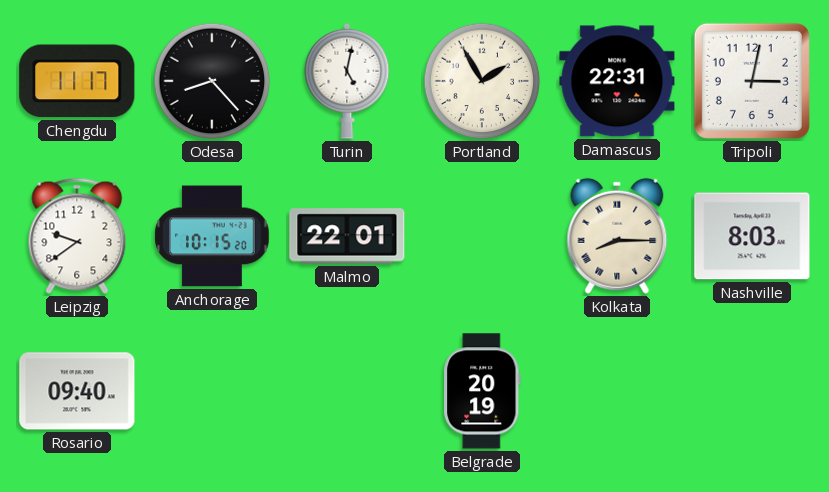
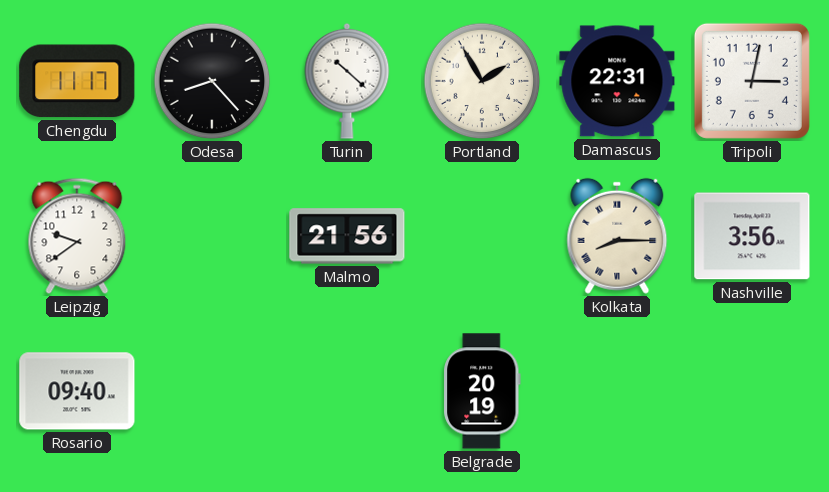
Turin: 5:02 -> 10:22
Anchorage: 10:15 -> none
Malmo: 22:01 -> 21:56
Nashville: 8:03 -> 3:56
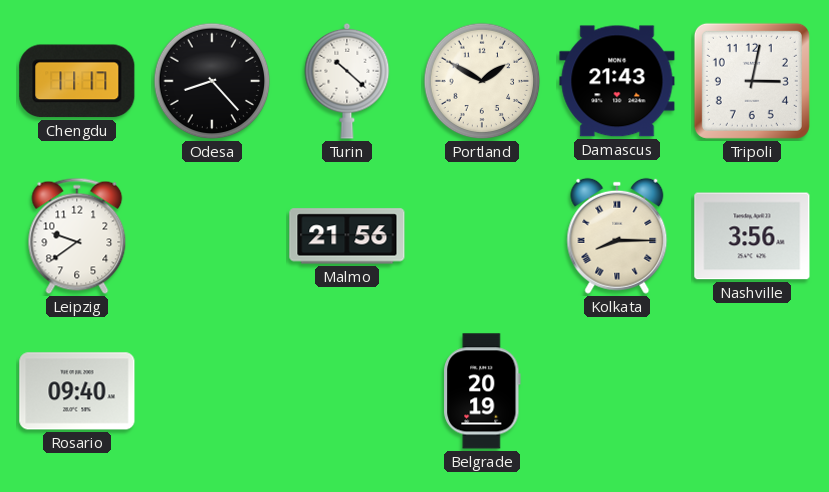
Portland: 1:55 -> 1:50
Damascus: 22:31 -> 21:43
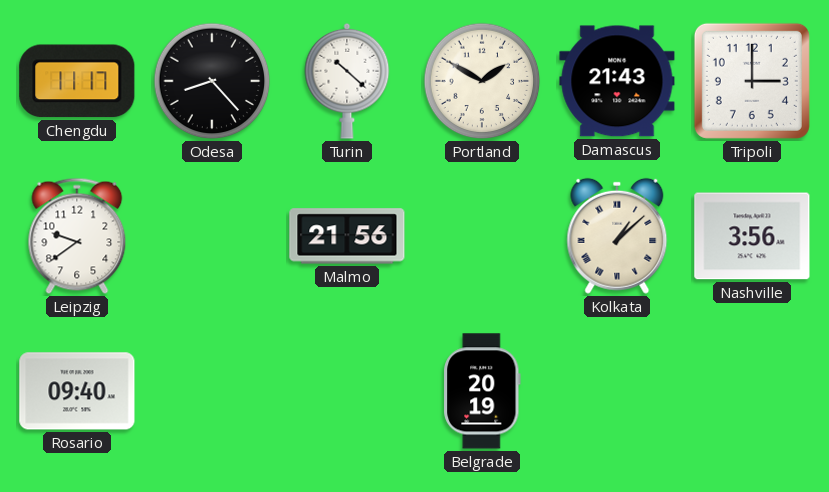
Tripoli: 3:02 -> 3:00
Kolkata: 8:15 -> 1:08
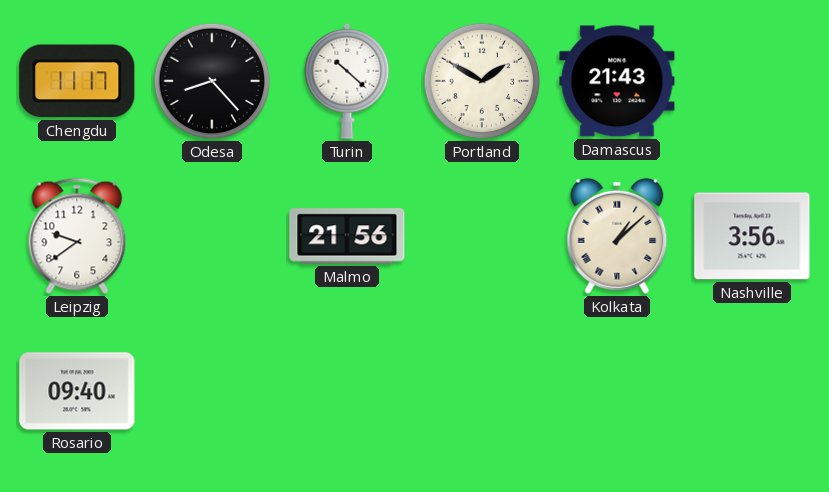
Tripoli: 3:00 -> none
Belgrade: 20:19 -> none
